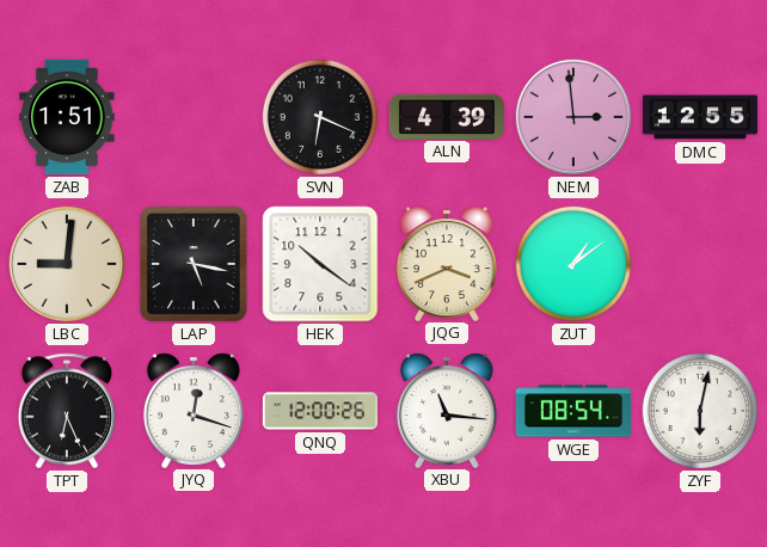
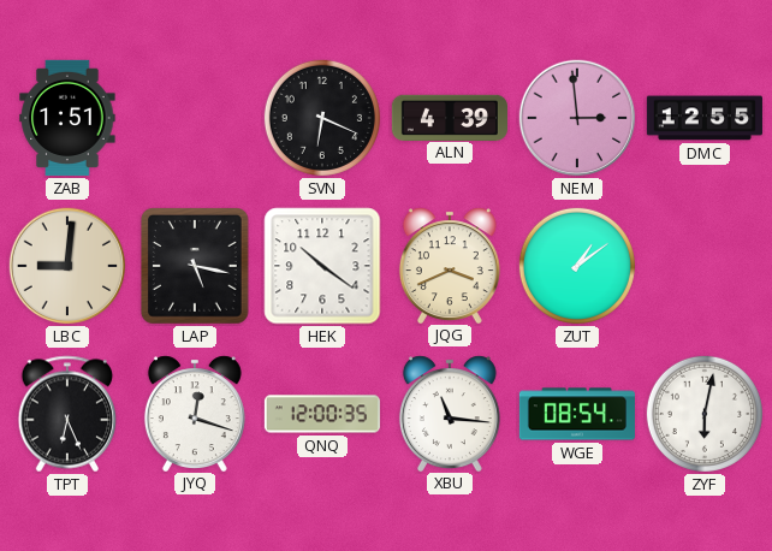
QNQ: 12:00:26 -> 12:00:35
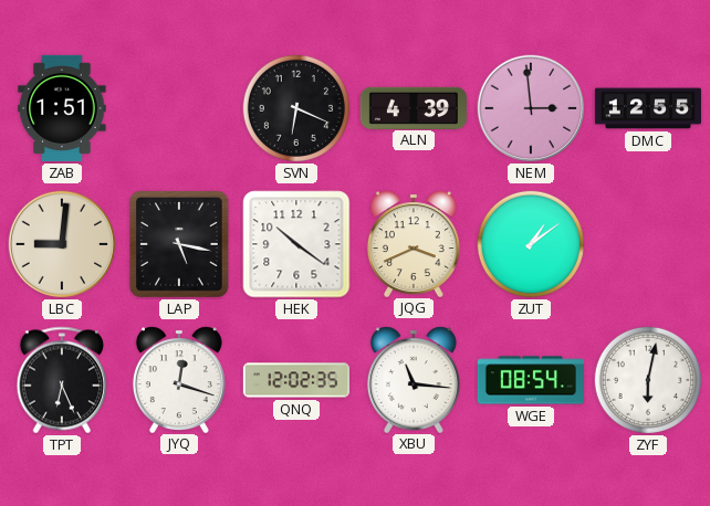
QNQ: 12:00 -> 12:02
